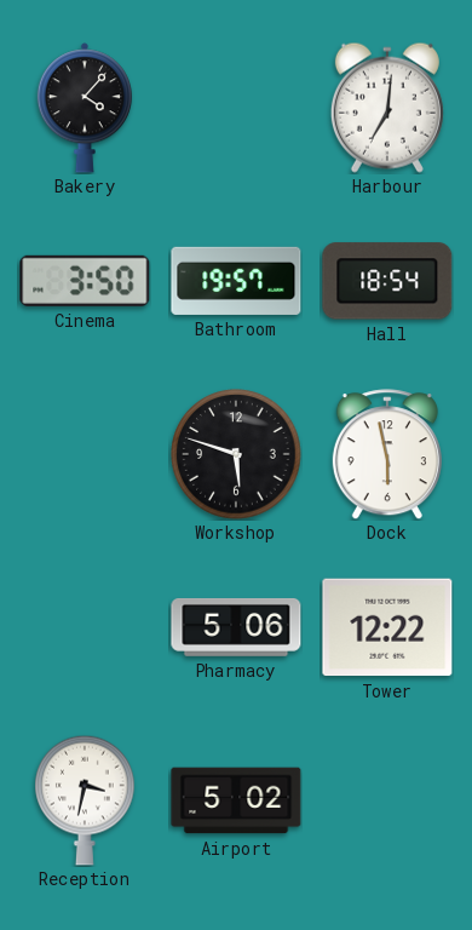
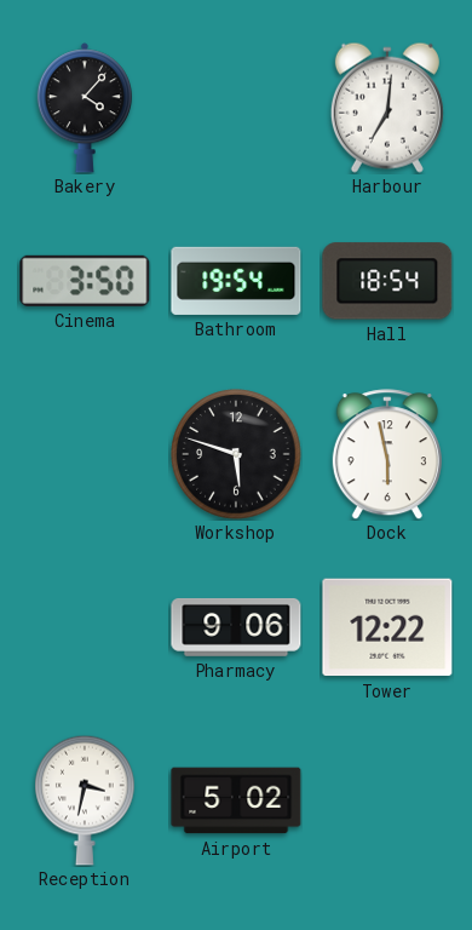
Bathroom: 19:57 -> 19:54
Pharmacy: 5:06 -> 9:06
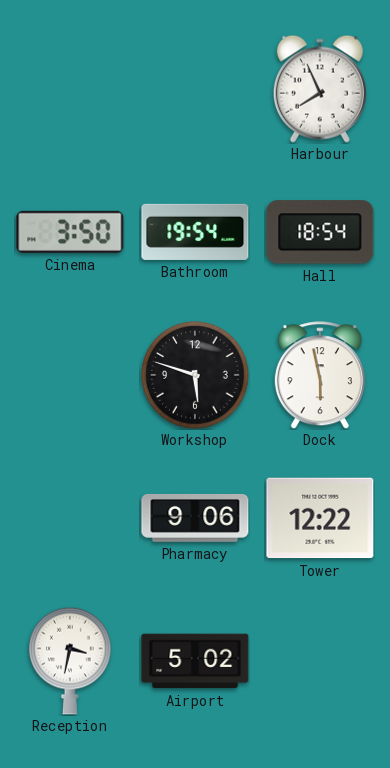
Bakery: 4:07 -> none
Harbour: 7:01 -> 7:56
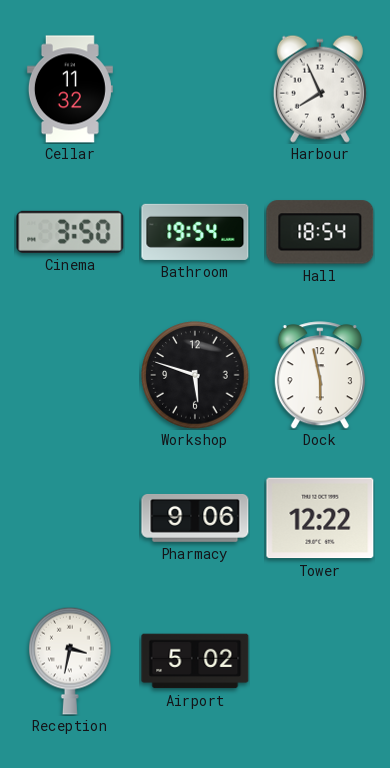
Cellar: none -> 11:32
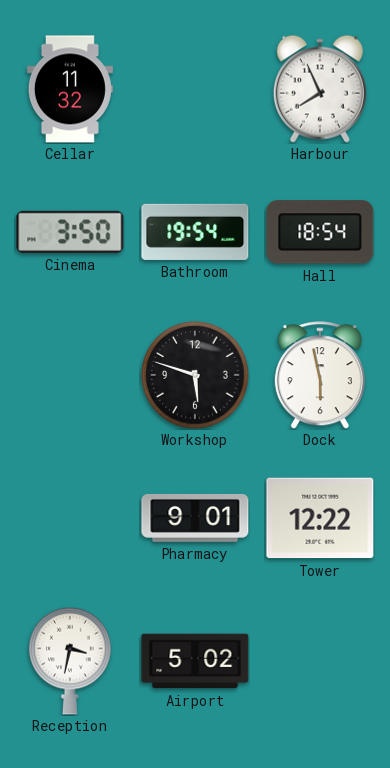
Pharmacy: 9:06 -> 9:01
